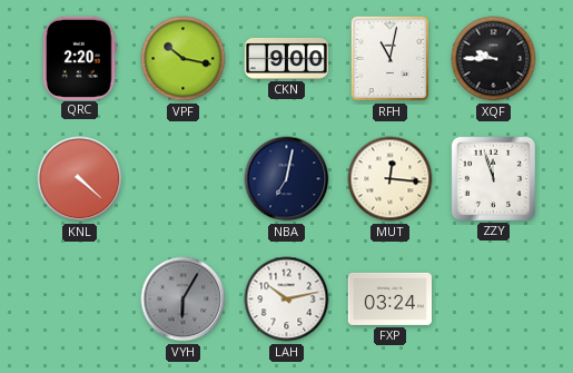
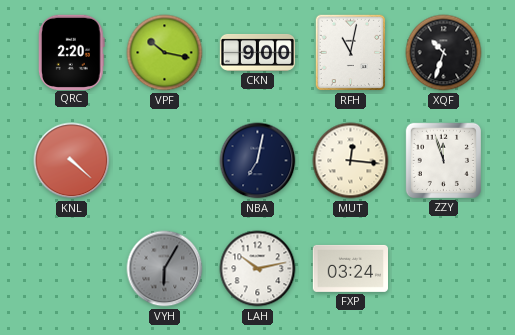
XQF: 9:45 -> 10:33
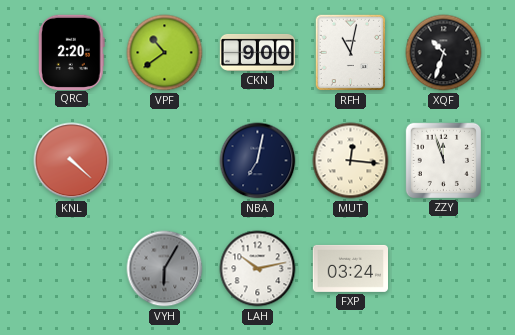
VPF: 10:17 -> 10:39
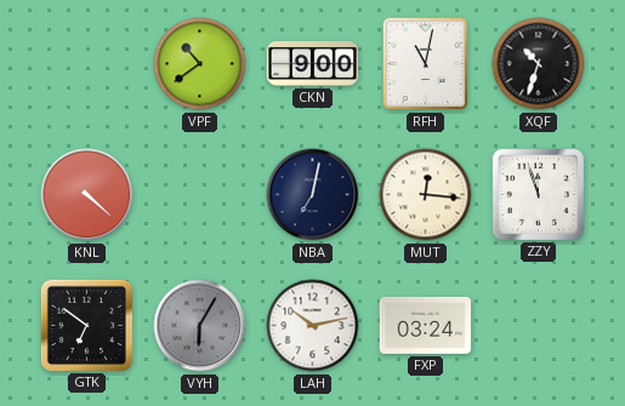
QRC: 2:20 -> none
GTK: none -> 6:51
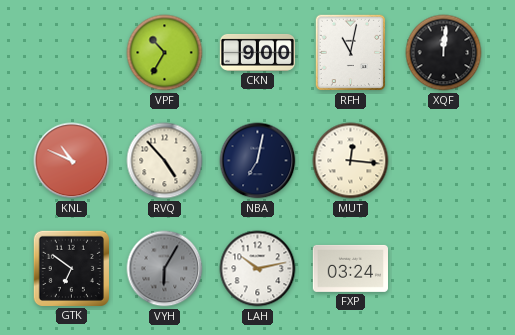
VPF: 10:39 -> 10:35
XQF: 10:33 -> 12:01
KNL: 4:22 -> 10:49
RVQ: none -> 4:53
ZZY: 11:57 -> none
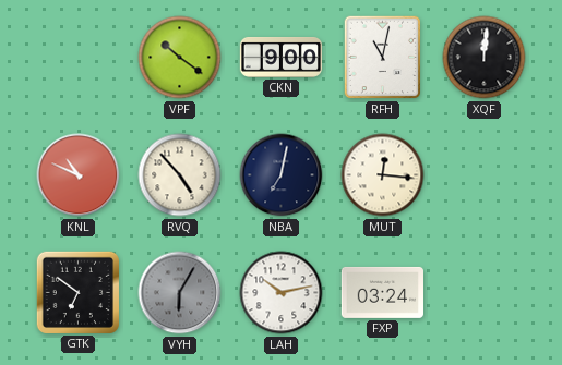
VPF: 10:35 -> 10:21
